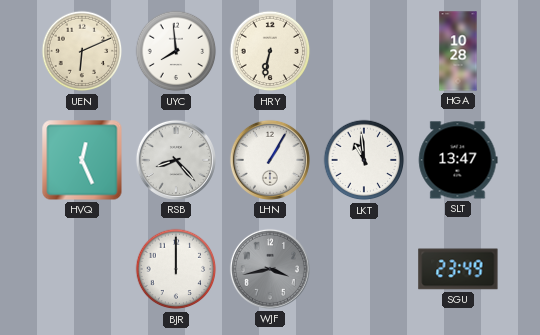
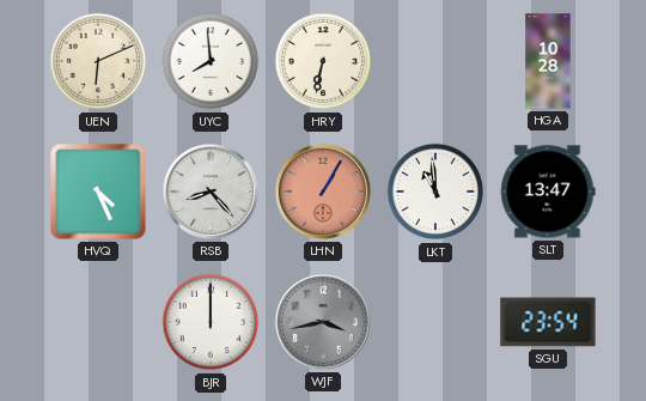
HVQ: 12:26 -> 4:26
LHN dial: white -> salmon
SGU: 23:49 -> 23:54
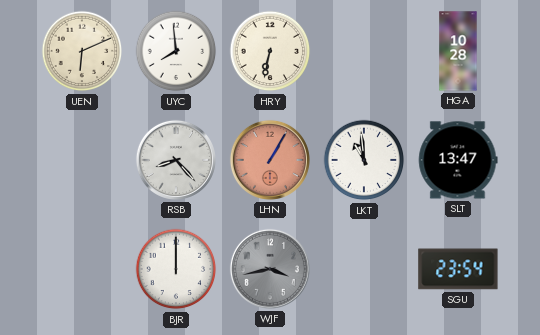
HVQ: 4:26 -> none
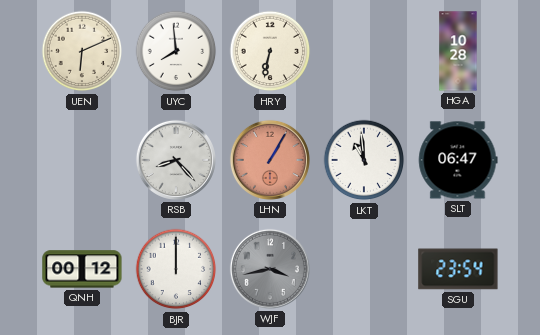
SLT: 13:47 -> 06:47
QNH: none -> 00:12
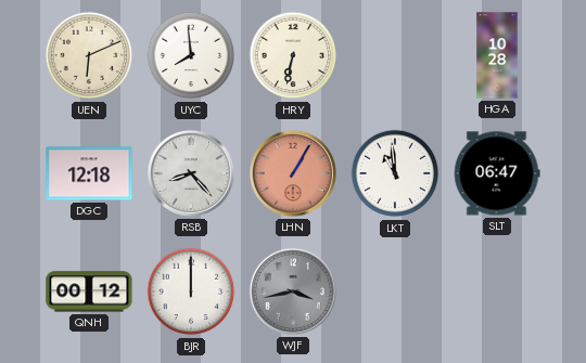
DGC: none -> 12:18
SGU: 23:54 -> none
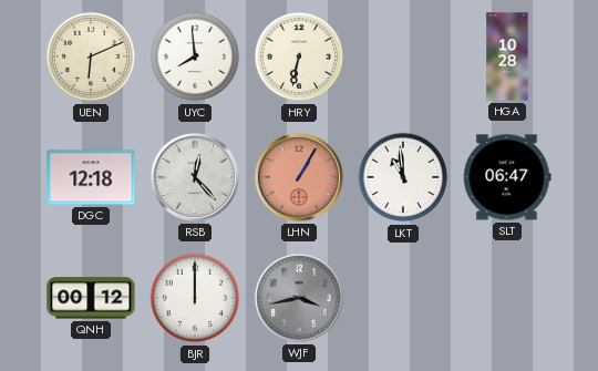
RSB: 8:23 -> 12:23
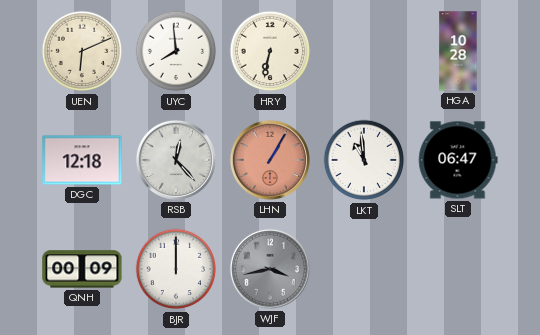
QNH: 00:12 -> 00:09
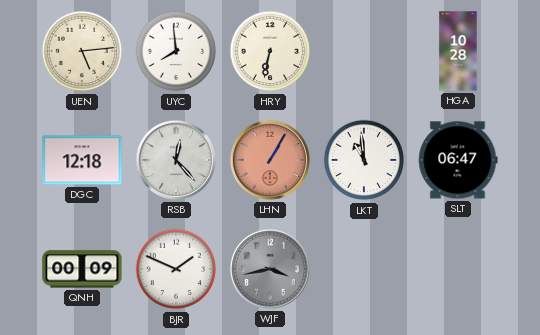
UEN: 6:11 -> 5:14
BJR: 12:00 -> 1:49
